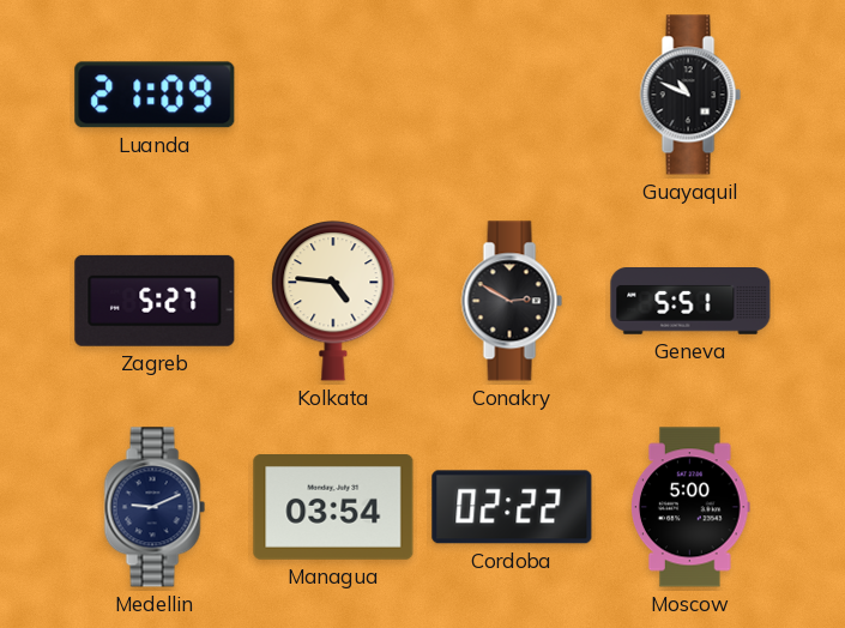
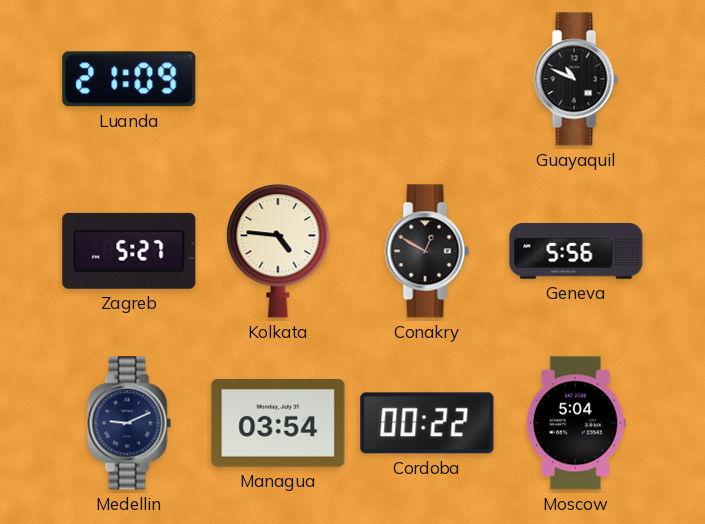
Conakry: 2:50 -> 12:50
Geneva: 5:51 -> 5:56
Cordoba: 02:22 -> 00:22
Moscow: 5:00 -> 5:04
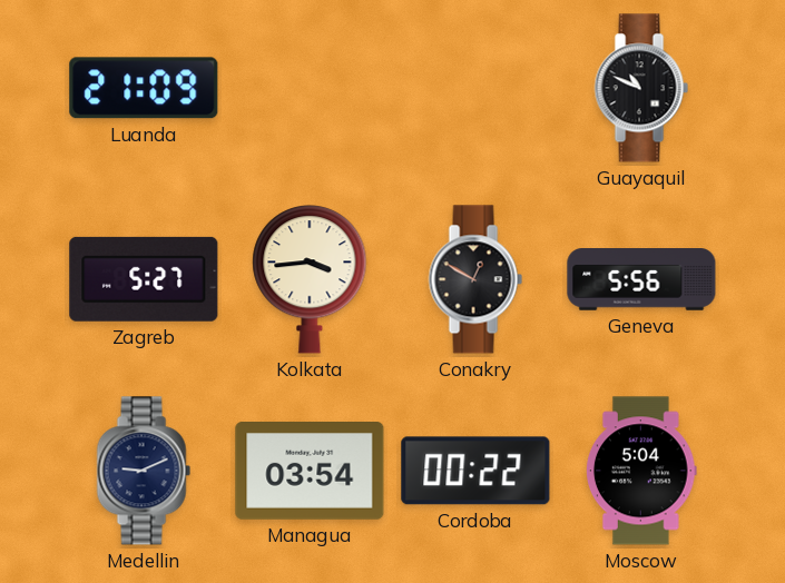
Kolkata: 4:46 -> 3:44
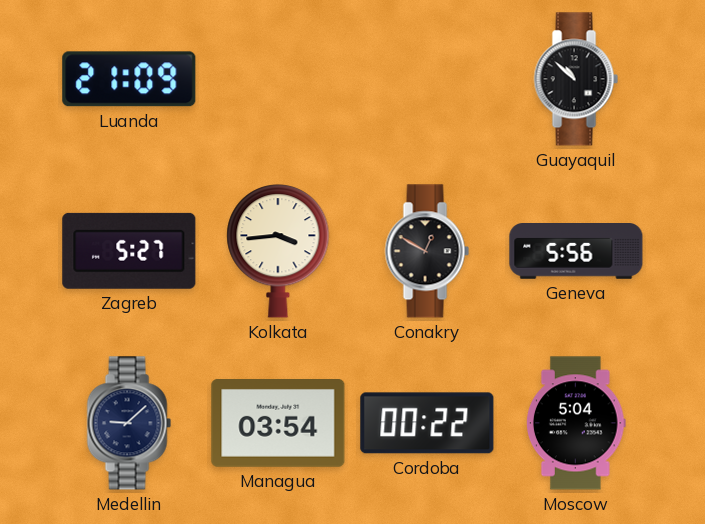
Guayaquil: 10:49 -> 10:52
Medellin: 9:11 -> 9:08
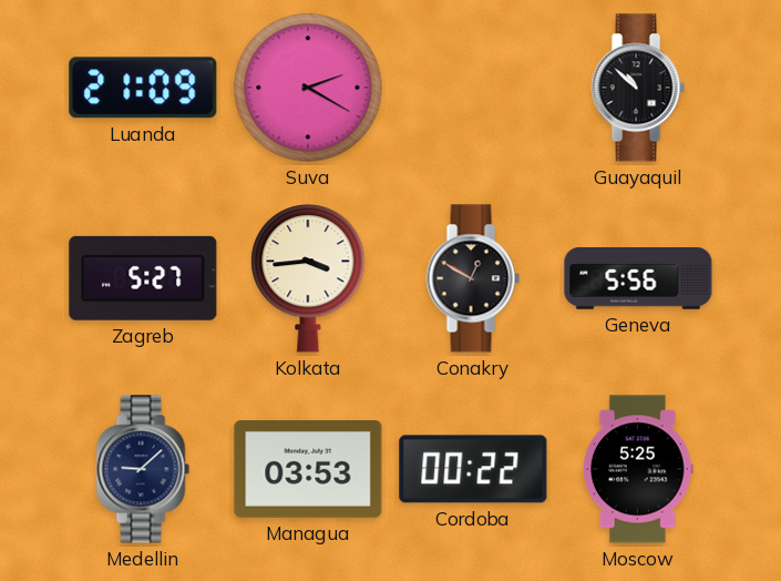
Suva: none -> 2:20
Managua: 03:54 -> 03:53
Moscow: 5:04 -> 5:25
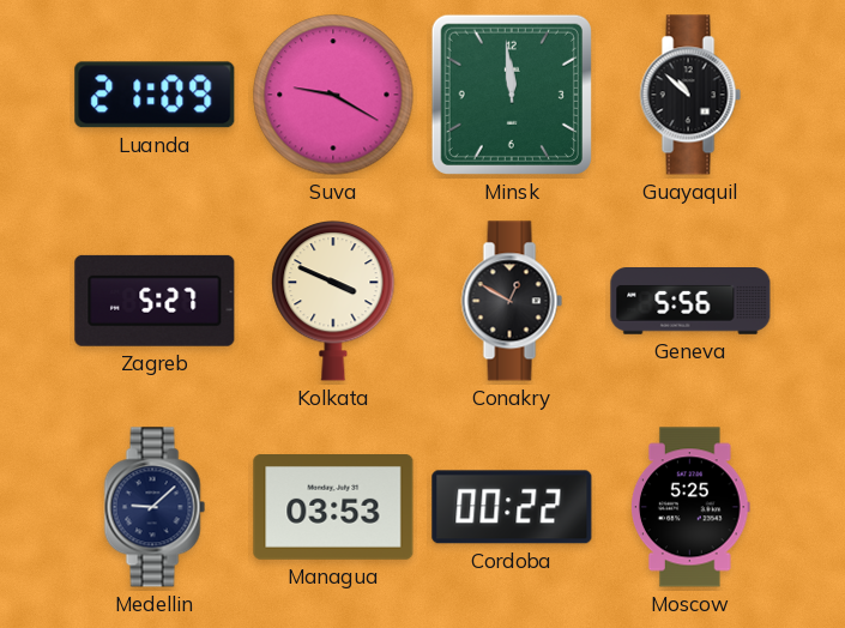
Suva: 2:20 -> 9:20
Minsk: none -> 11:59
Kolkata: 3:44 -> 3:49
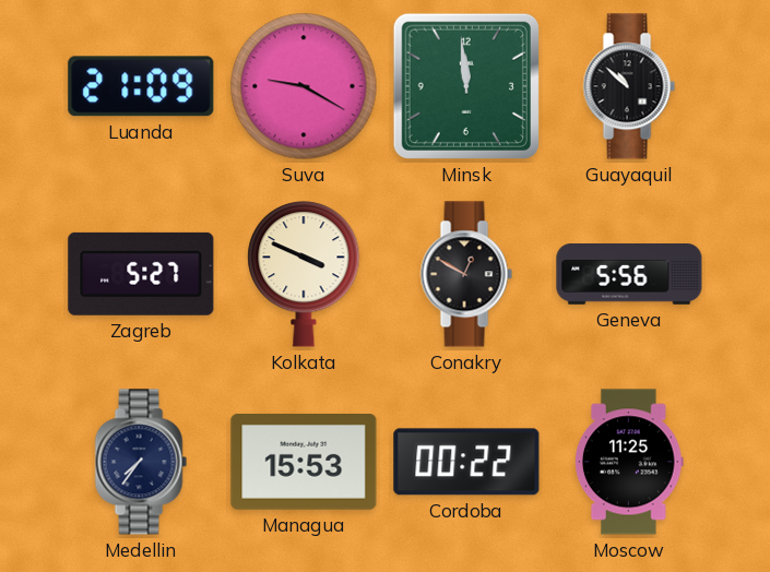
Medellin: 9:08 -> 7:36
Managua: 03:53 -> 15:53
Moscow: 5:25 -> 11:25
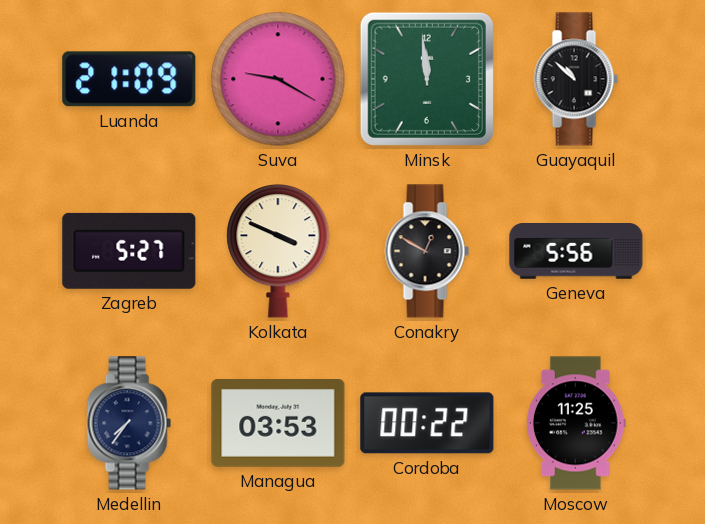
Managua: 15:53 -> 03:53
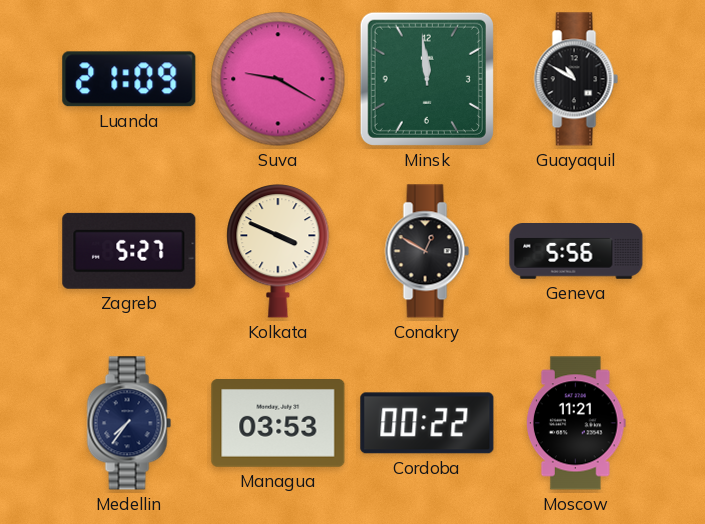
Guayaquil: 10:52 -> 10:50
Moscow: 11:25 -> 11:21
